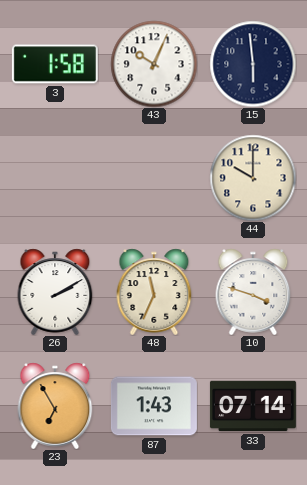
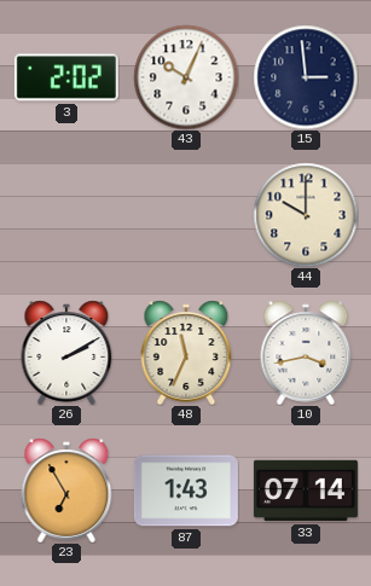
3: 1:58 -> 2:02
15: 5:59 -> 2:59
10: 3:48 -> 3:43
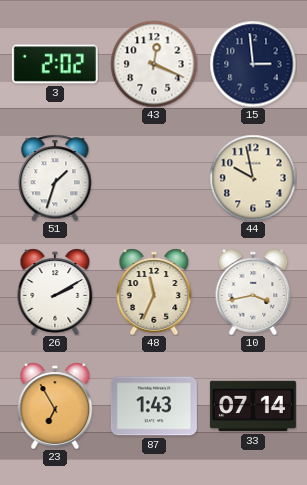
43: 10:04 -> 12:19
51: none -> 1:33
44: 10:00 -> 9:58
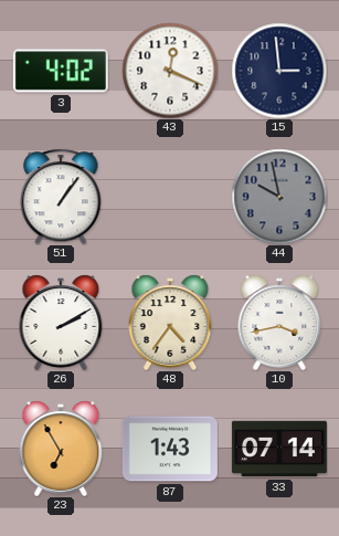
3: 2:02 -> 4:02
51: 1:33 -> 1:06
44 dial: cream -> grey
48: 11:34 -> 4:36
